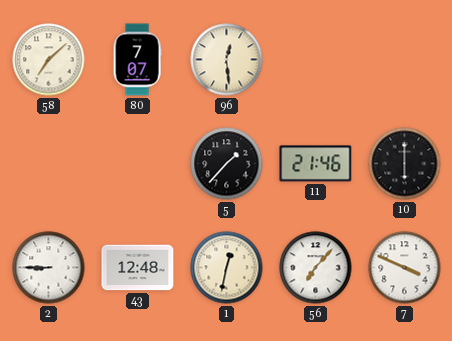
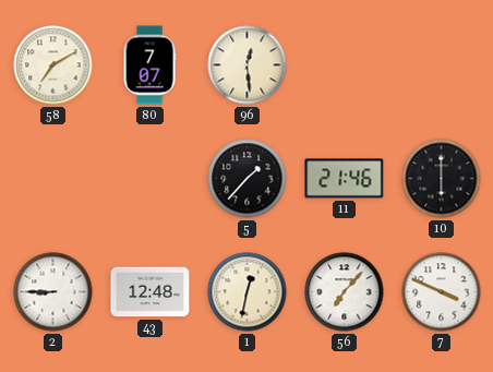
58: 7:08 -> 7:10
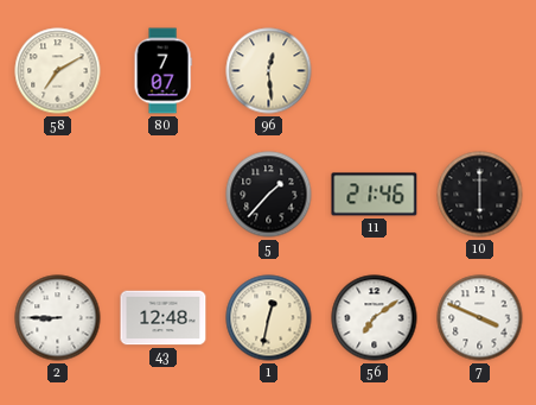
56: 7:07 -> 7:09
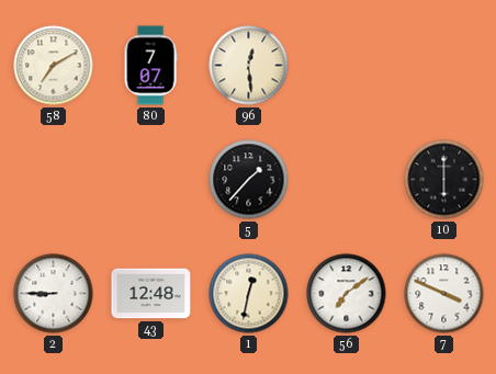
11: 21:46 -> none
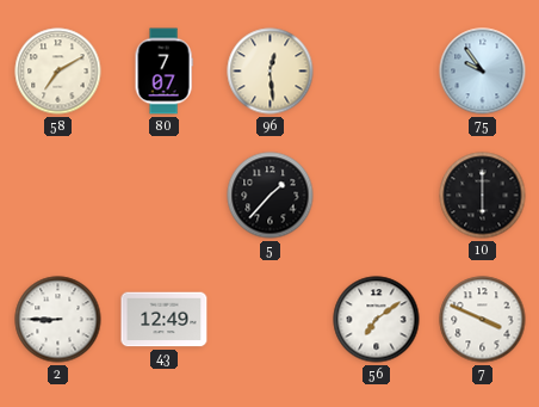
75: none -> 9:54
43: 12:48 -> 12:49
1: 12:32 -> none
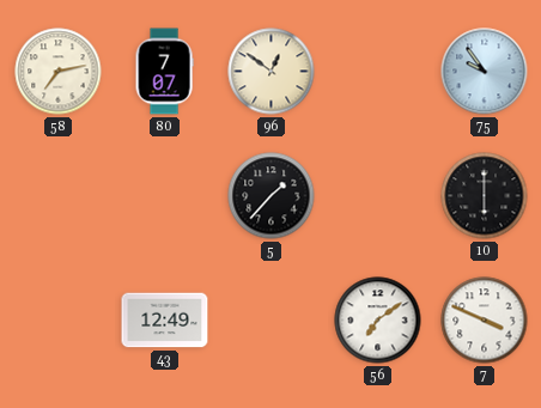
58: 7:10 -> 7:13
96: 12:29 -> 12:51
2: 8:45 -> none
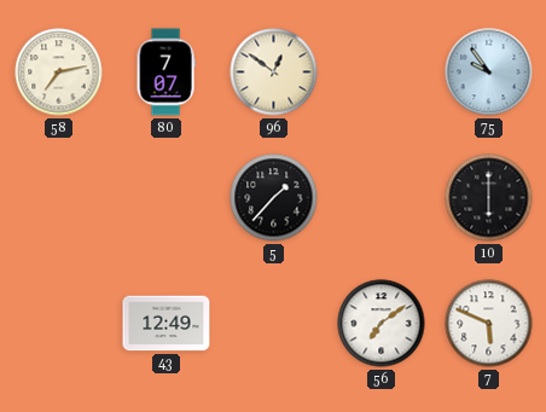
7: 3:49 -> 5:49
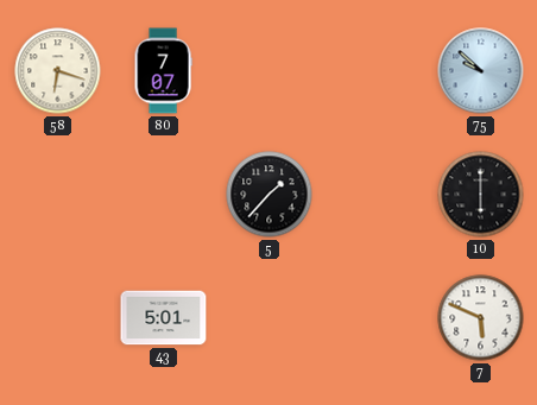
58: 7:13 -> 6:18
96: 12:51 -> none
75: 9:54 -> 9:52
43: 12:49 -> 5:01
56: 7:09 -> none
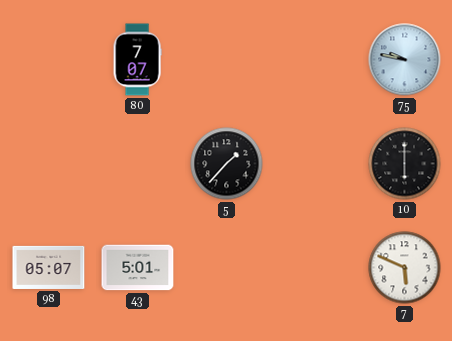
58: 6:18 -> none
75: 9:52 -> 9:47
98: none -> 05:07
